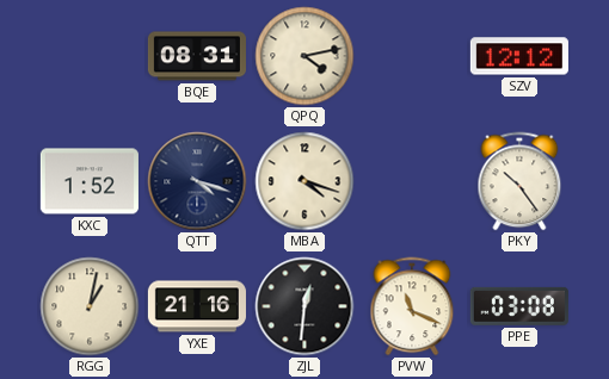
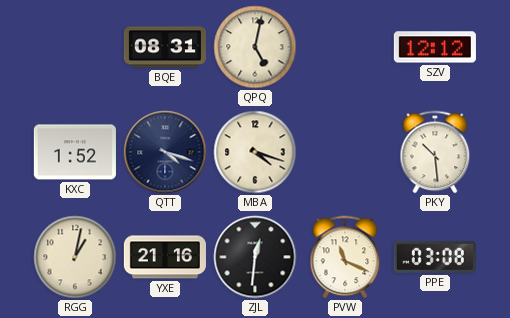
QPQ: 4:13 -> 5:02
PKY: 10:24 -> 10:29
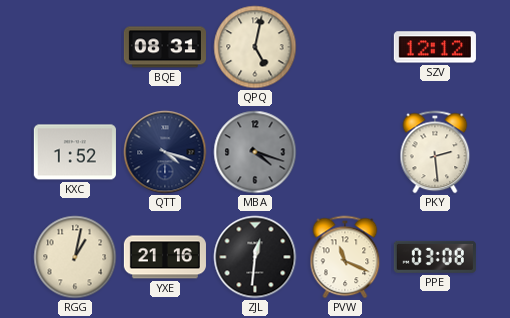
MBA dial: cream -> grey
PKY: 10:29 -> 2:29
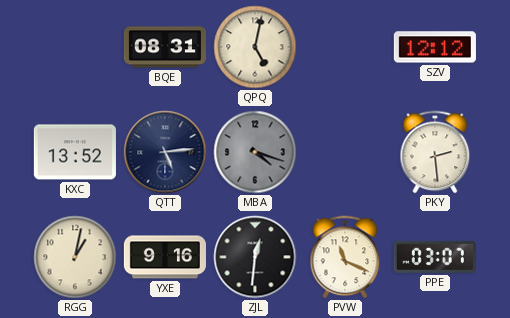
KXC: 1:52 -> 13:52
QTT: 4:18 -> 5:14
YXE: 21:16 -> 9:16
PPE: 03:08 -> 03:07
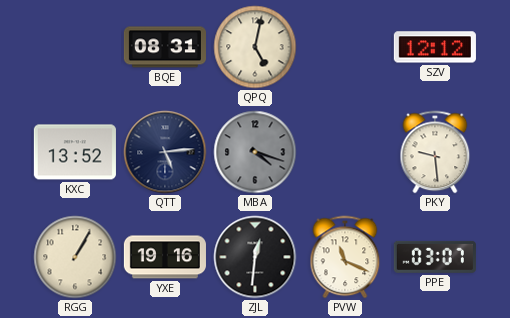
PKY: 2:29 -> 9:29
RGG: 1:02 -> 1:05
YXE: 9:16 -> 19:16
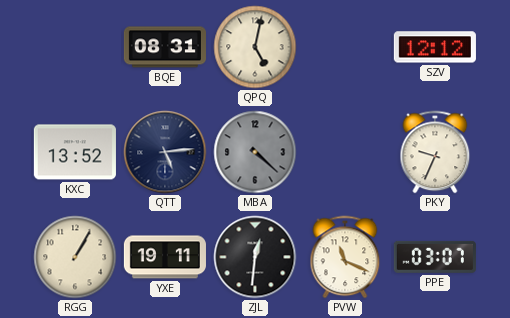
MBA: 4:18 -> 4:22
PKY: 9:29 -> 9:34
YXE: 19:16 -> 19:11
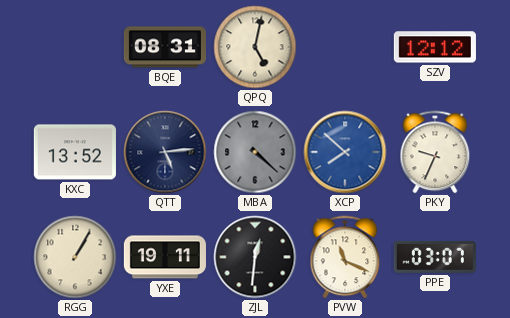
XCP: none -> 7:52
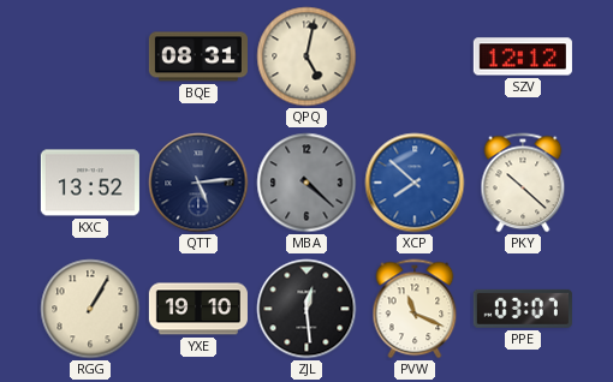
PKY: 9:34 -> 10:22
YXE: 19:11 -> 19:10
ZJL: 12:31 -> 12:29
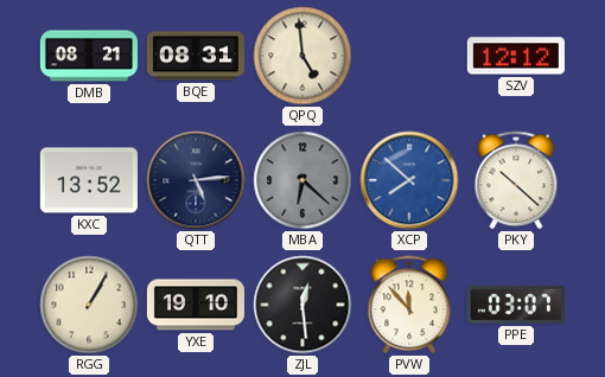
DMB: none -> 08:21
QPQ: 5:02 -> 4:59
MBA: 4:22 -> 6:22
PVW: 11:19 -> 11:53
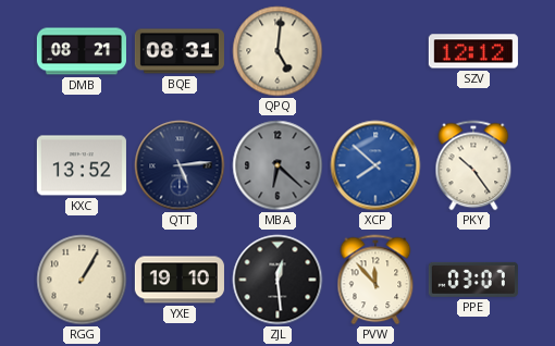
QPQ: 4:59 -> 5:01
PKY: 10:22 -> 10:24
